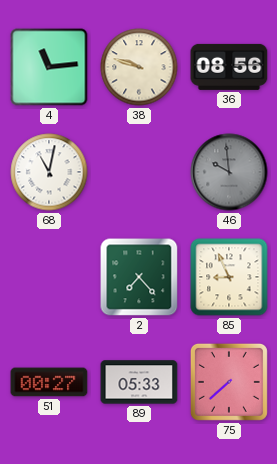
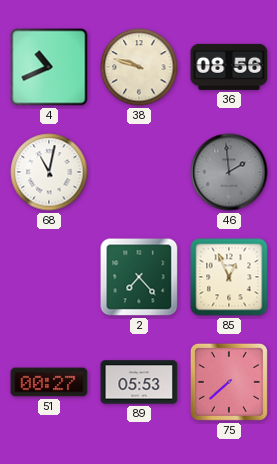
4: 11:14 -> 10:41
46: 9:59 -> 1:59
85: 8:56 -> 12:56
89: 05:33 -> 05:53
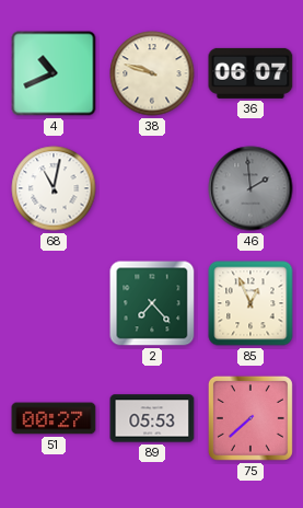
36: 08:56 -> 06:07
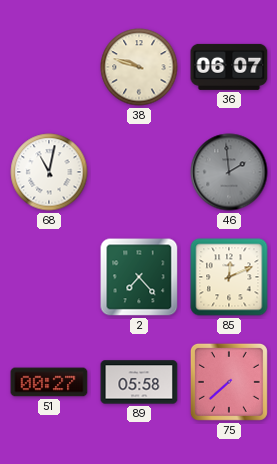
4: 10:41 -> none
85: 12:56 -> 12:11
89: 05:53 -> 05:58
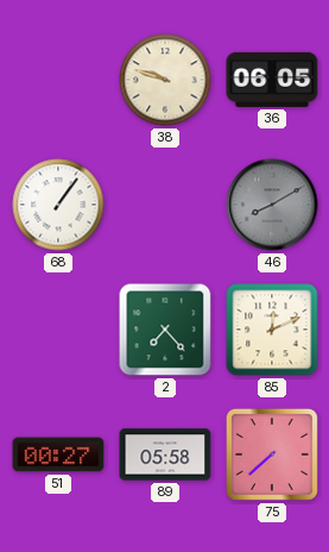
36: 06:07 -> 06:05
68: 11:02 -> 1:06
46: 1:59 -> 8:10
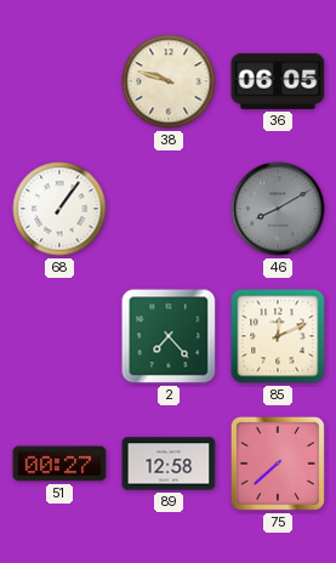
89: 05:58 -> 12:58
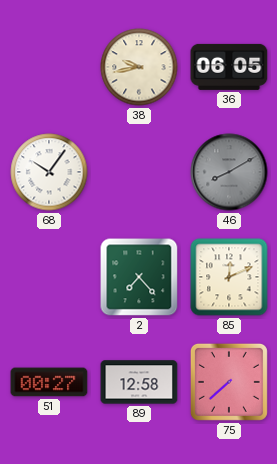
38: 9:48 -> 9:43
68: 1:06 -> 10:06
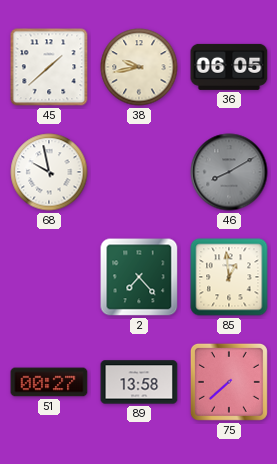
45: none -> 1:38
68: 10:06 -> 9:58
85: 12:11 -> 12:59
89: 12:58 -> 13:58
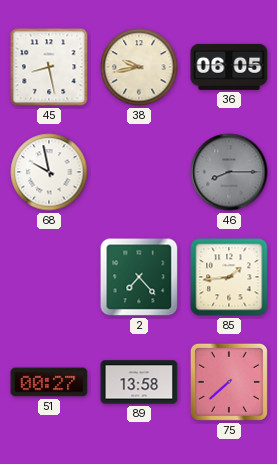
45: 1:38 -> 8:28
46: 8:10 -> 8:15
85: 12:59 -> 1:44
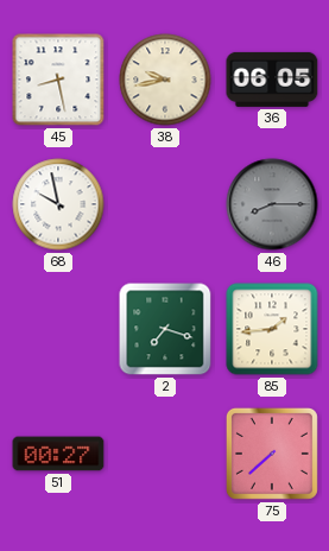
2: 7:23 -> 7:18
89: 13:58 -> none
